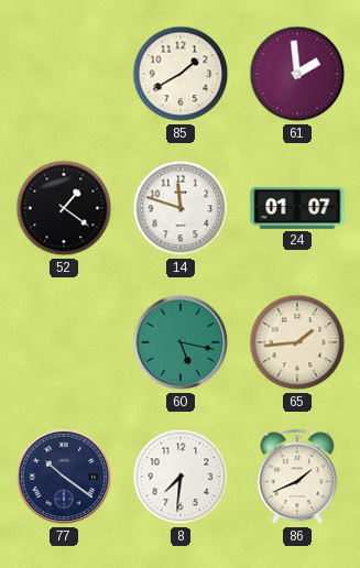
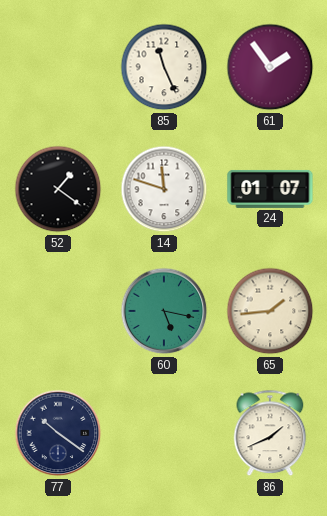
85: 1:40 -> 11:26
61: 1:59 -> 1:54
8: 7:31 -> none
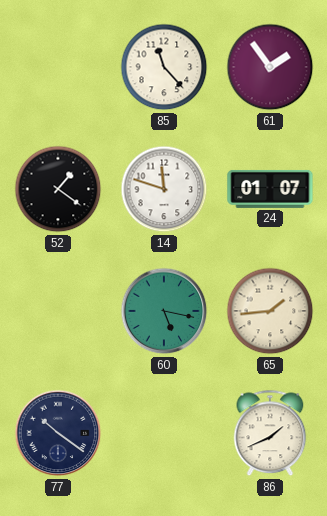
85: 11:26 -> 11:23
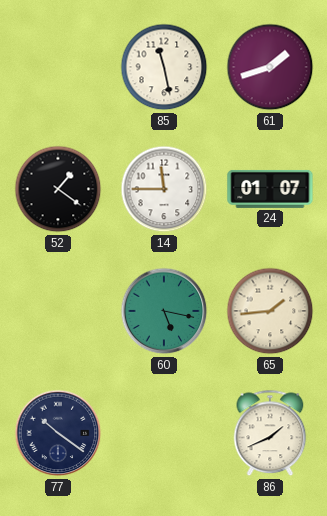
85: 11:23 -> 11:28
61: 1:54 -> 1:42
14: 11:48 -> 11:45
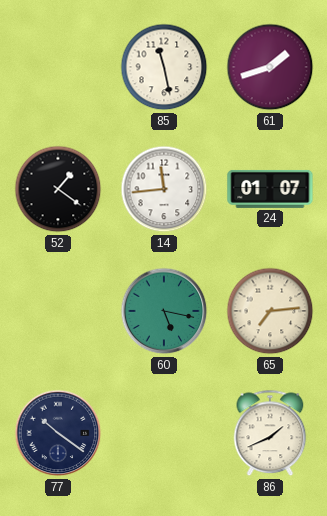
14: 11:45 -> 11:44
65: 1:44 -> 7:14
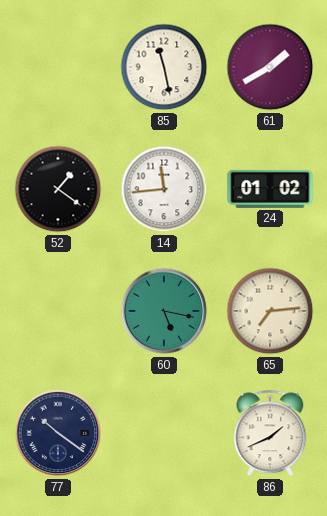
61: 1:42 -> 1:40
24: 01:07 -> 01:02
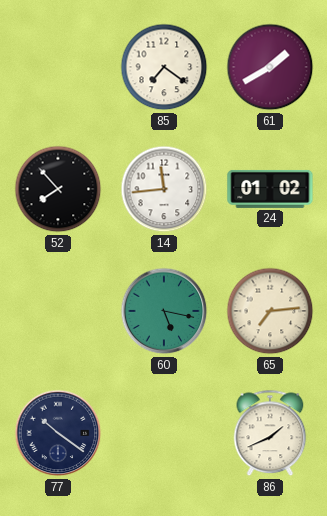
85: 11:28 -> 7:21
52: 1:21 -> 7:53
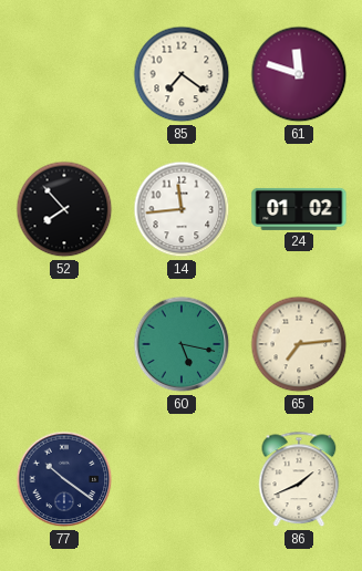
61: 1:40 -> 11:48
